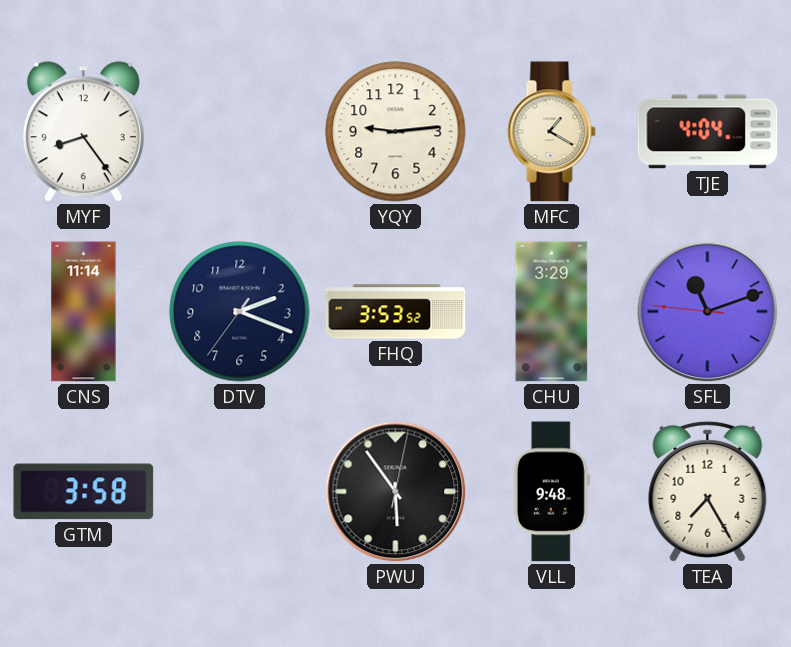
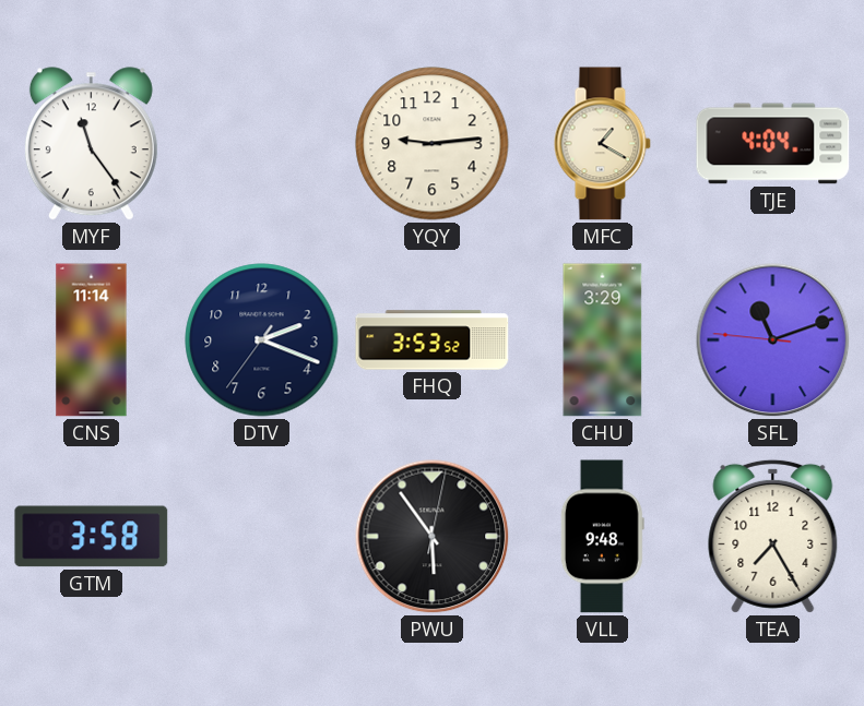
MYF: 8:24 -> 11:24
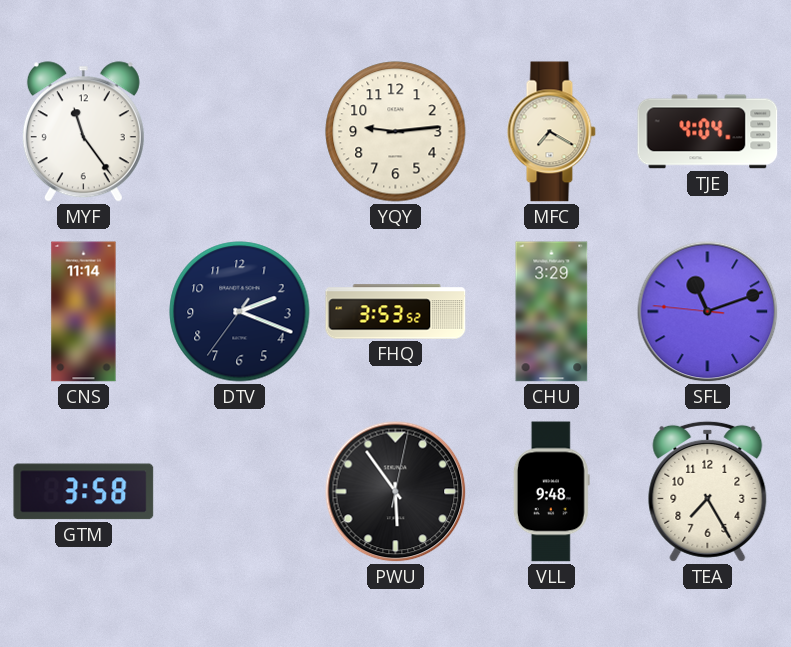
MFC: 1:20 -> 7:20
